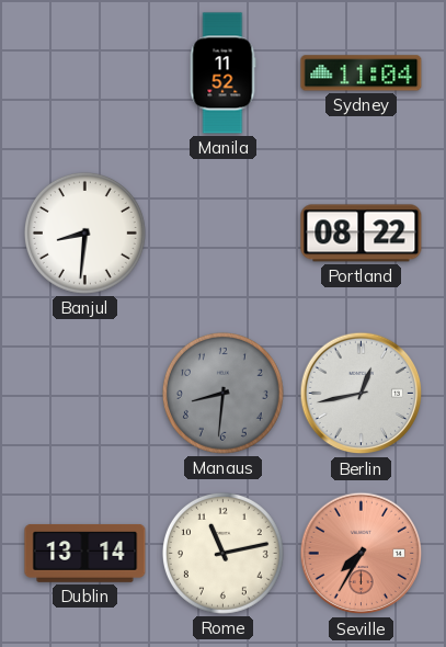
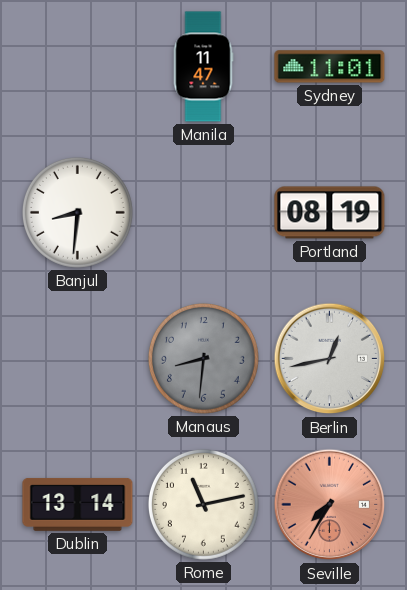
Manila: 11:52 -> 11:47
Sydney: 11:04 -> 11:01
Portland: 08:22 -> 08:19
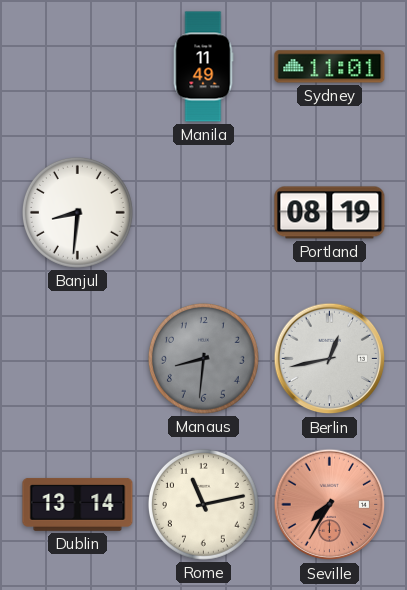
Manila: 11:47 -> 11:49
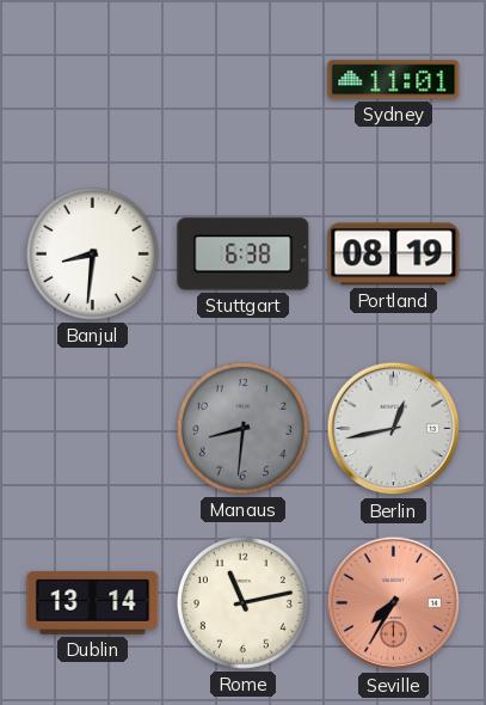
Manila: 11:49 -> none
Stuttgart: none -> 6:38
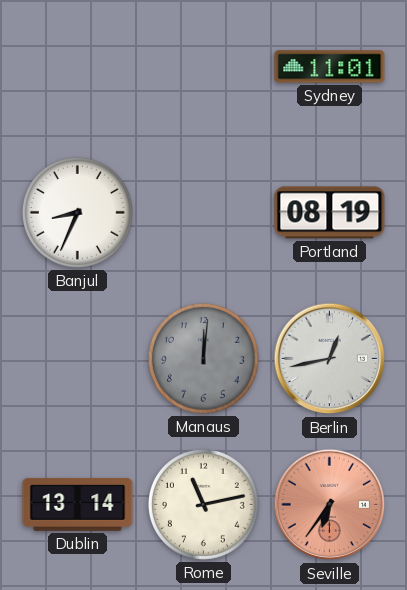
Banjul: 8:31 -> 8:34
Stuttgart: 6:38 -> none
Manaus: 8:31 -> 12:01
Seville: 7:35 -> 6:36
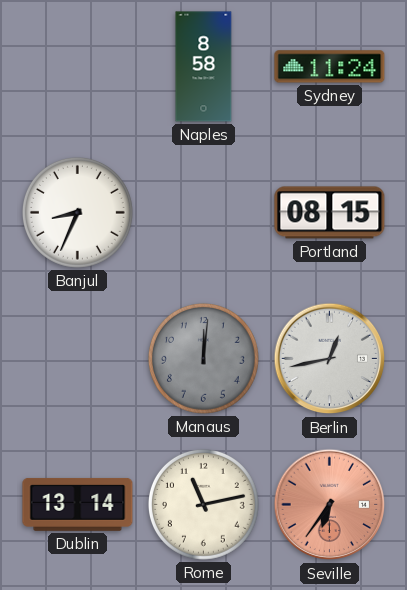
Naples: none -> 8:58
Sydney: 11:01 -> 11:24
Portland: 08:19 -> 08:15
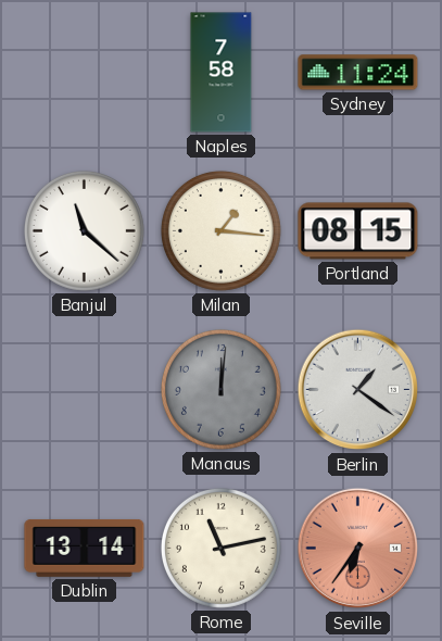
Naples: 8:58 -> 7:58
Banjul: 8:34 -> 11:22
Milan: none -> 1:16
Berlin: 12:43 -> 1:21
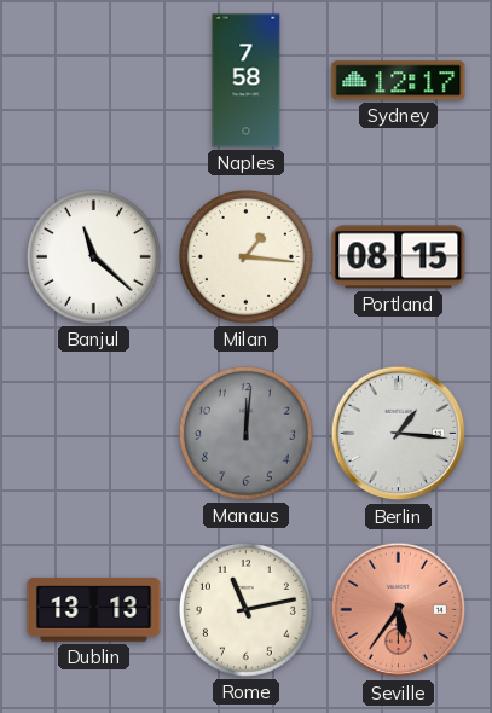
Sydney: 11:24 -> 12:17
Berlin: 1:21 -> 1:16
Dublin: 13:14 -> 13:13
Seville: 6:36 -> 5:36
